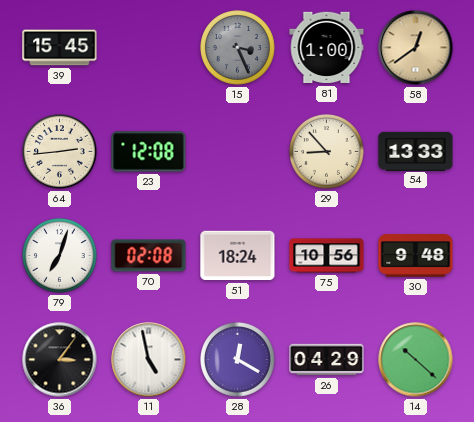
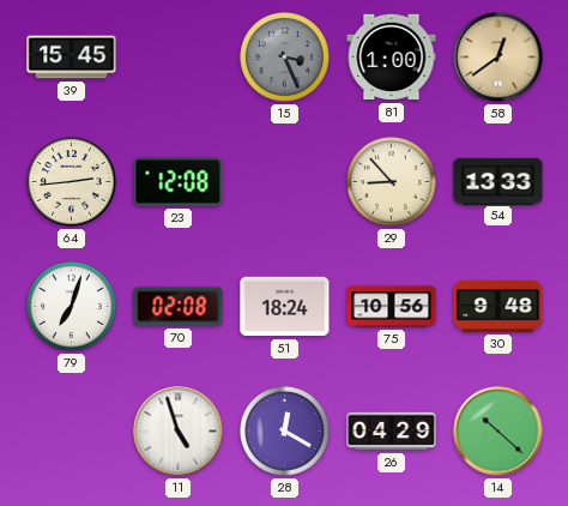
36: 3:06 -> none
11: 4:58 -> 4:57
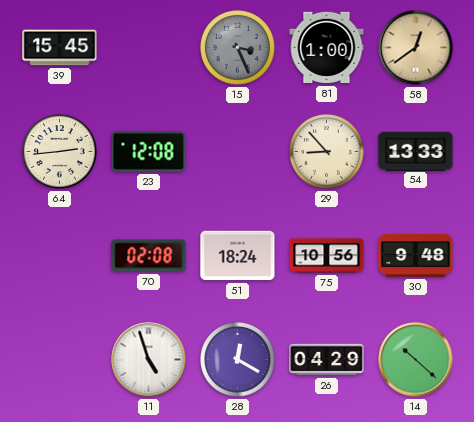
79: 7:03 -> none
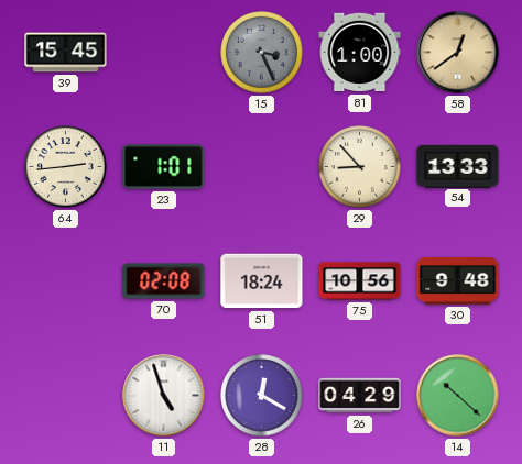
23: 12:08 -> 1:01
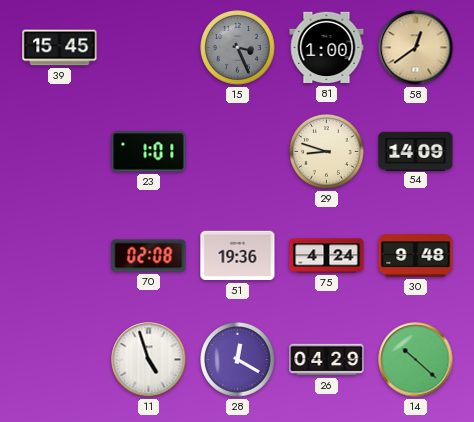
64: 2:44 -> none
29: 8:53 -> 8:48
54: 13:33 -> 14:09
51: 18:24 -> 19:36
75: 10:56 -> 4:24
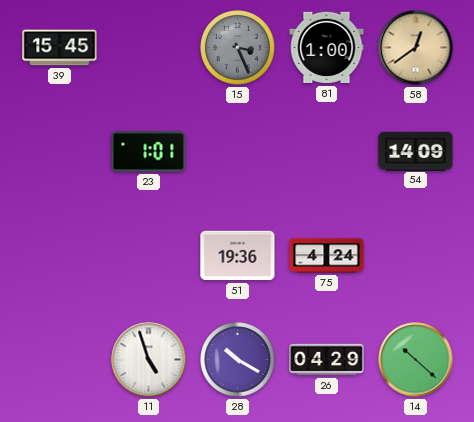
29: 8:48 -> none
70: 02:08 -> none
30: 9:48 -> none
28: 12:20 -> 10:20
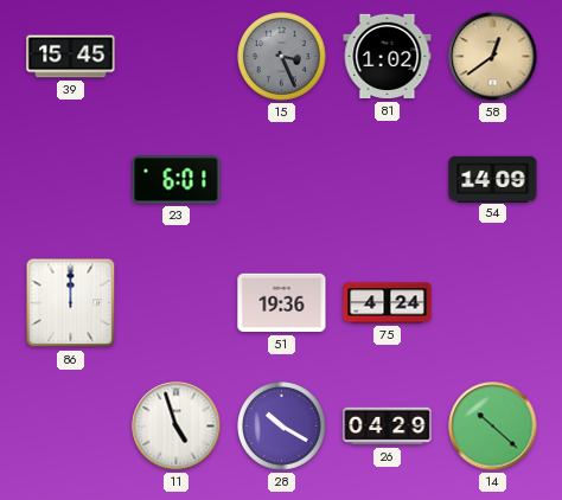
81: 1:00 -> 1:02
23: 1:01 -> 6:01
86: none -> 12:00
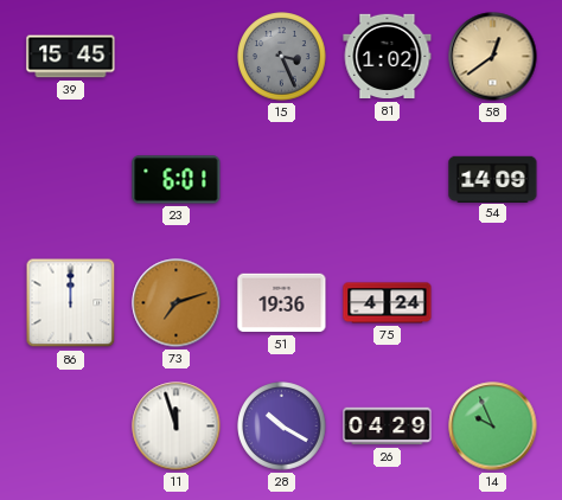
73: none -> 7:12
11: 4:57 -> 11:57
14: 10:22 -> 9:56
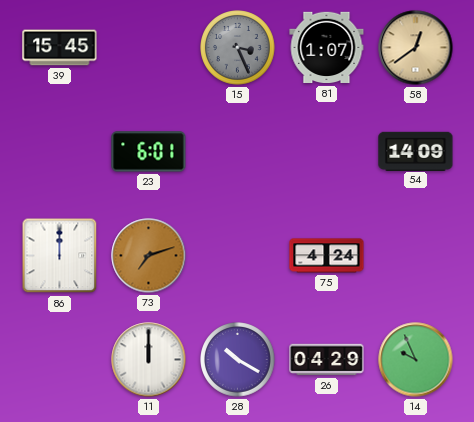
81: 1:02 -> 1:07
51: 19:36 -> none
11: 11:57 -> 12:00
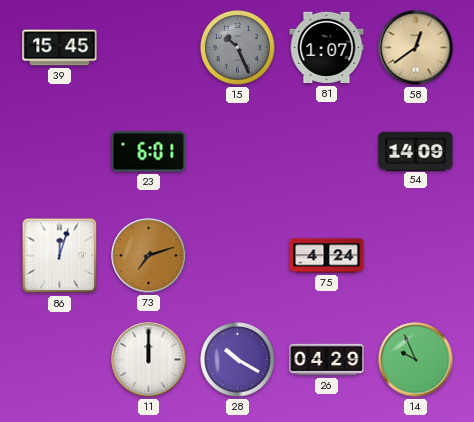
15: 3:26 -> 10:26
86: 12:00 -> 12:03
